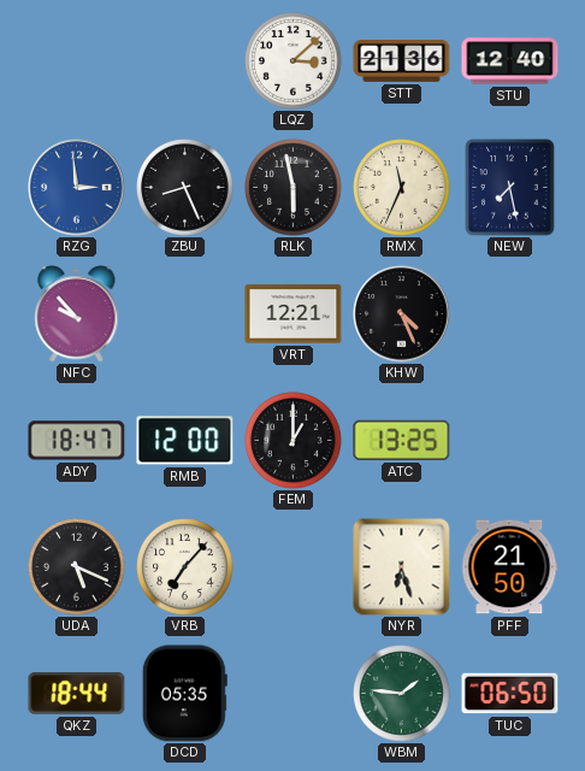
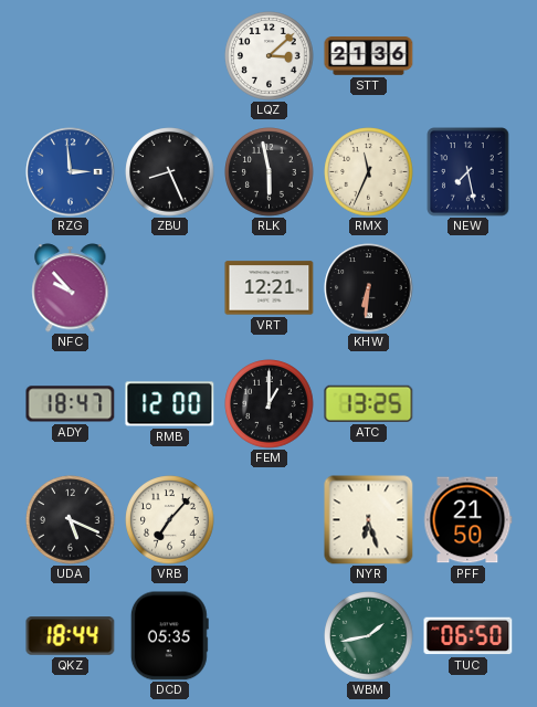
STU: 12:40 -> none
KHW: 4:26 -> 6:31
WBM: 1:46 -> 1:43
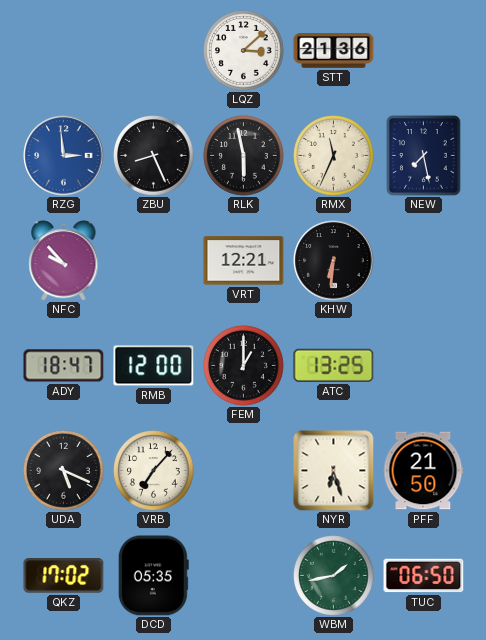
QKZ: 18:44 -> 17:02
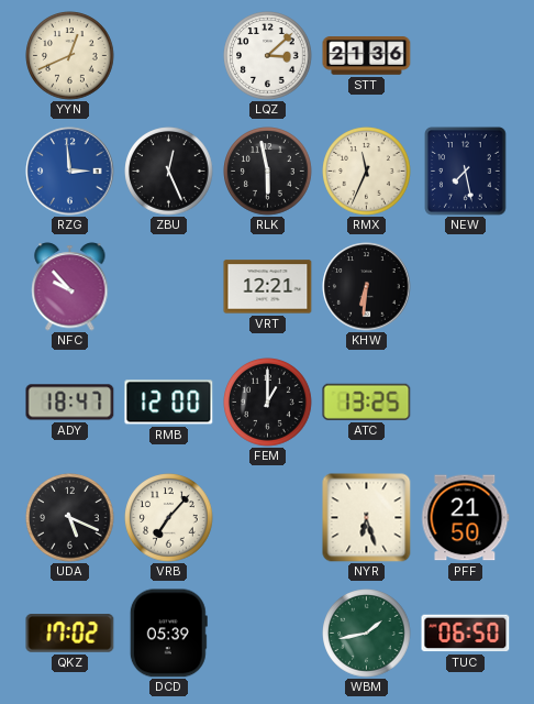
YYN: none -> 12:41
ZBU: 8:26 -> 12:26
DCD: 05:35 -> 05:39
